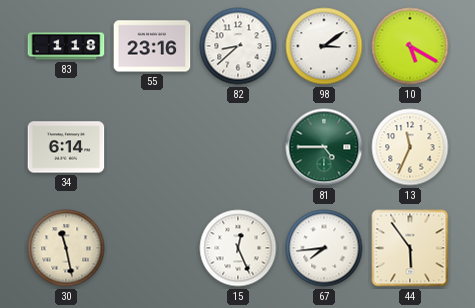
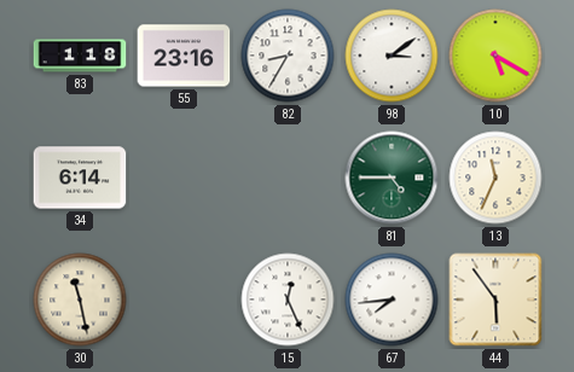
82: 8:38 -> 8:35
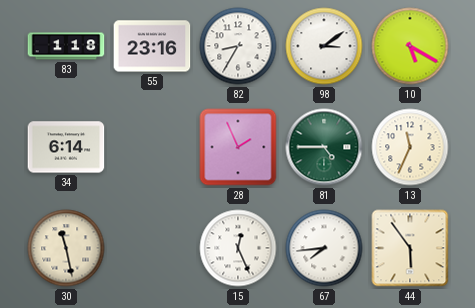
28: none -> 1:56
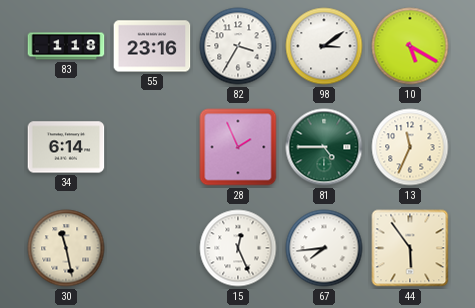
82: 8:35 -> 3:35
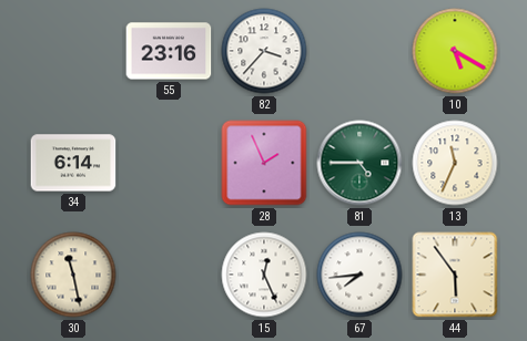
83: 1:18 -> none
82: 3:35 -> 3:37
98: 3:09 -> none
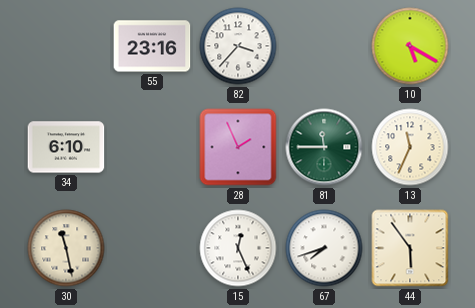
34: 6:14 -> 6:10
81: 4:45 -> 11:45
67: 7:44 -> 7:42
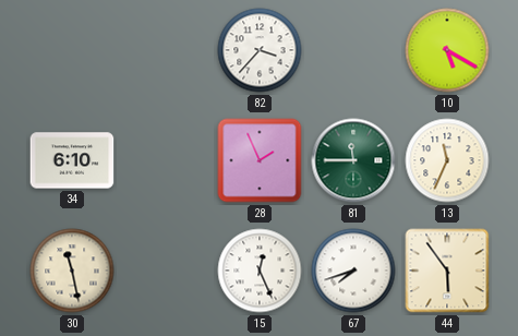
55: 23:16 -> none
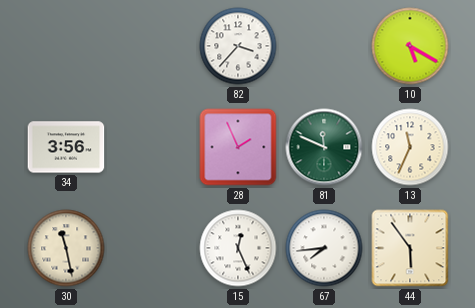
34: 6:10 -> 3:56
81: 11:45 -> 11:49
67: 7:42 -> 7:44
